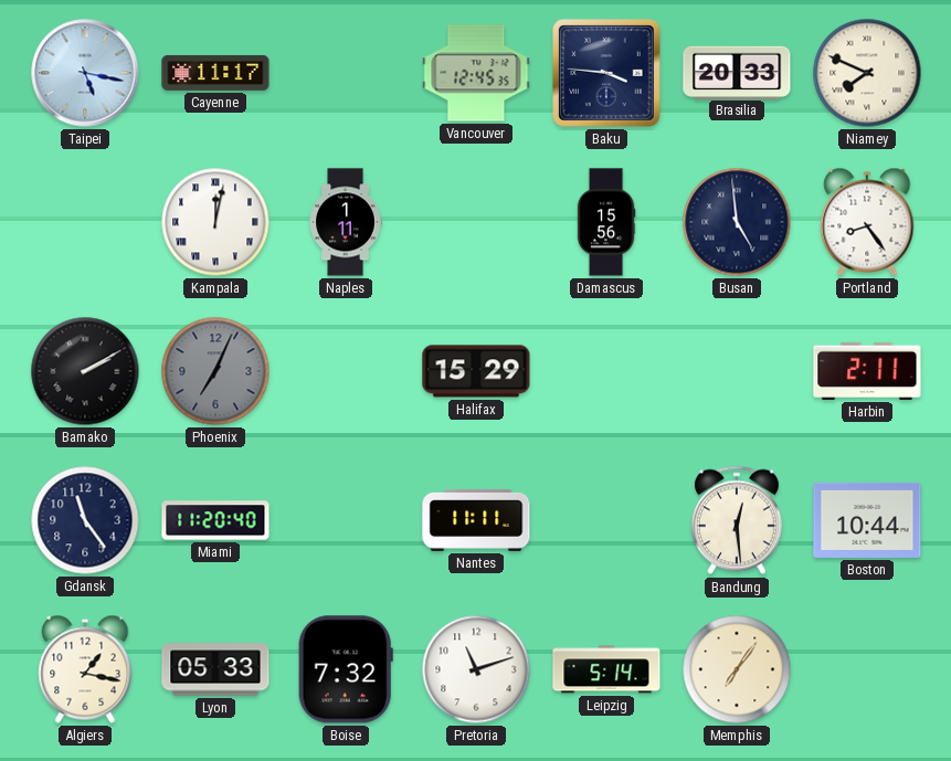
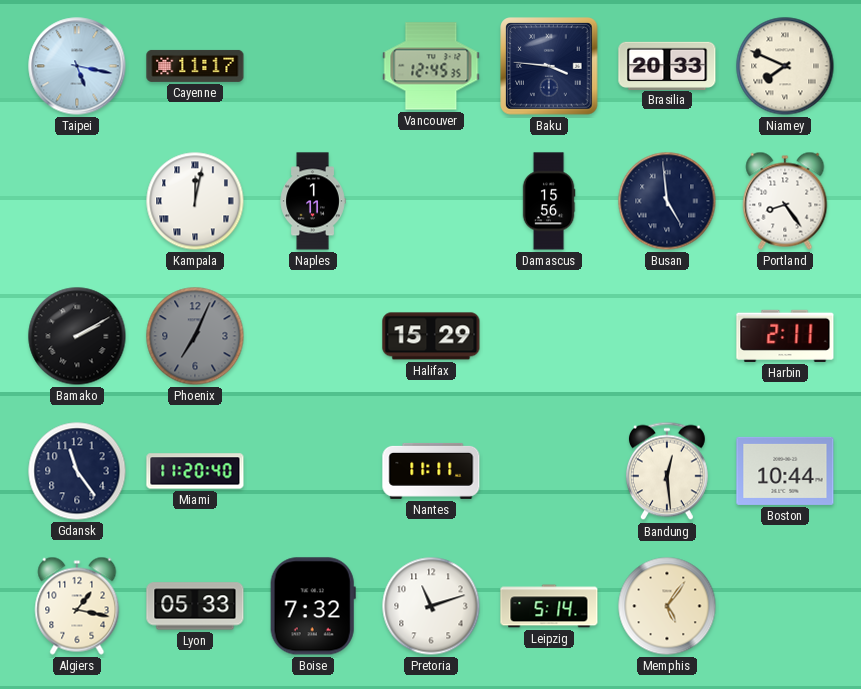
Memphis: 7:06 -> 5:06
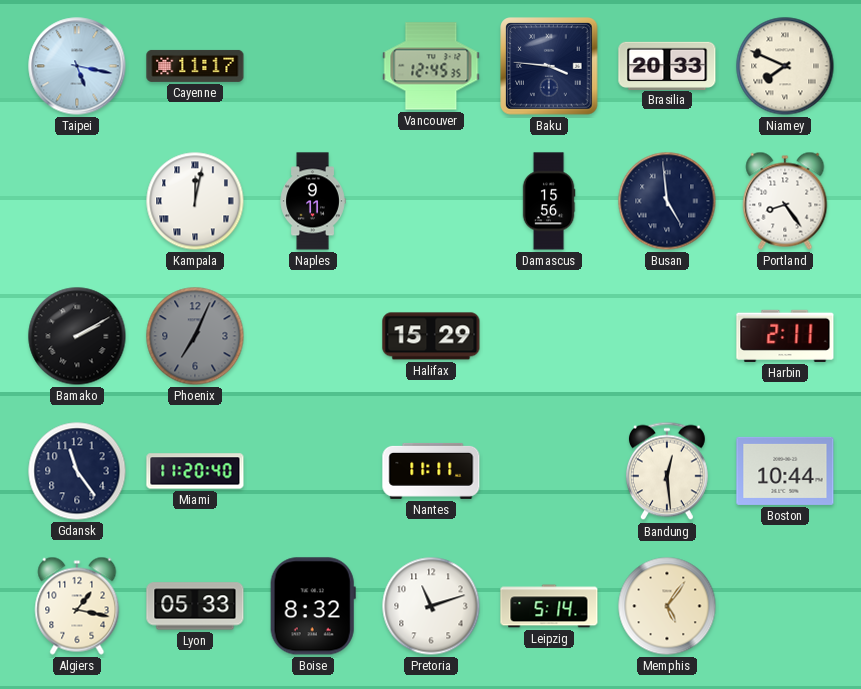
Naples: 1:11 -> 9:11
Boise: 7:32 -> 8:32
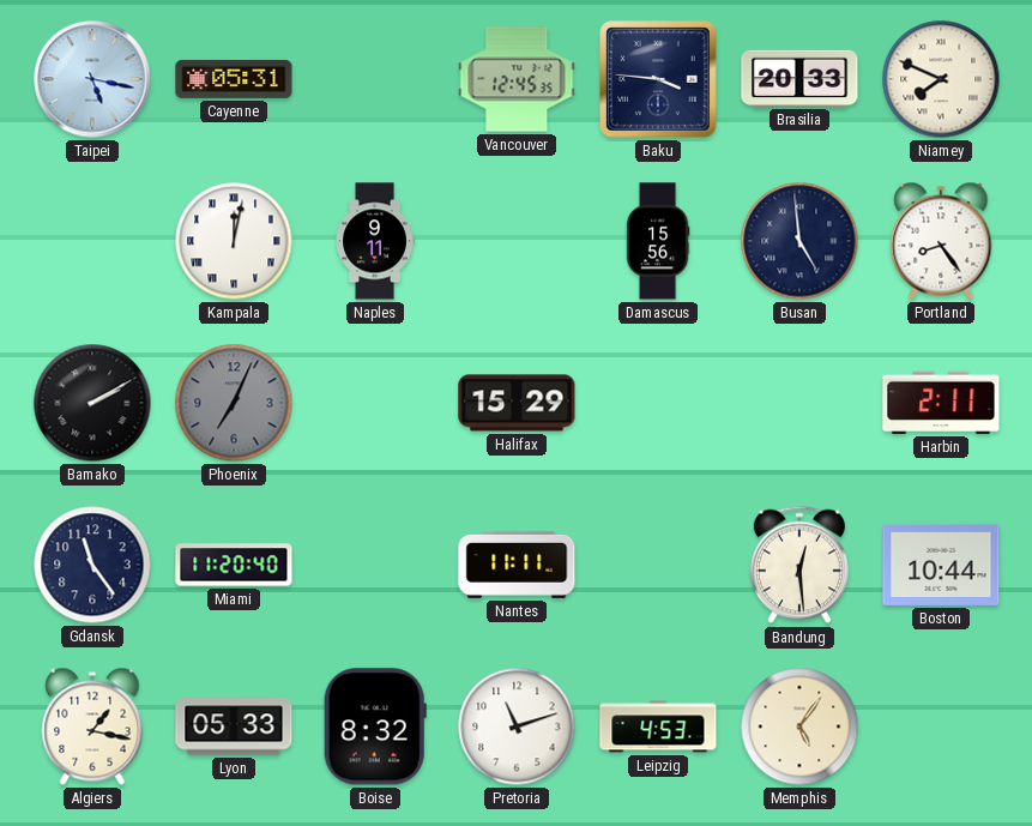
Cayenne: 11:17 -> 05:31
Leipzig: 5:14 -> 4:53
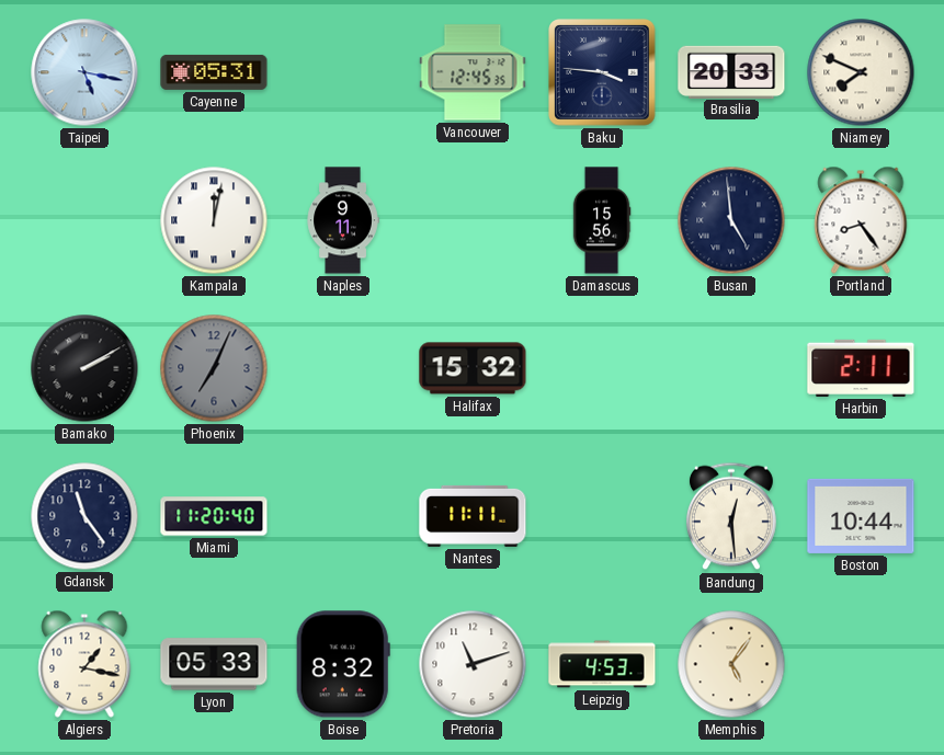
Halifax: 15:29 -> 15:32
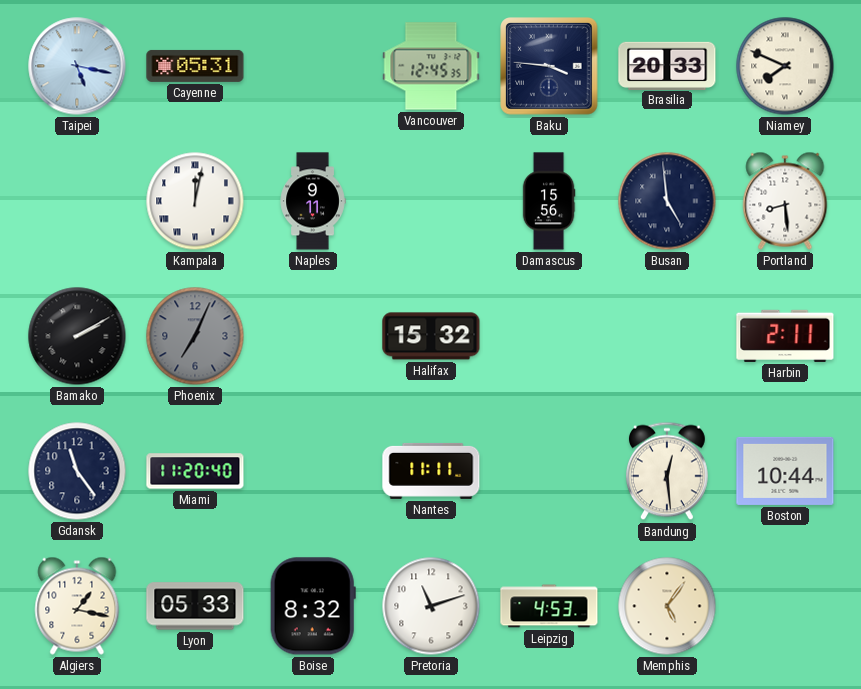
Portland: 8:24 -> 8:29
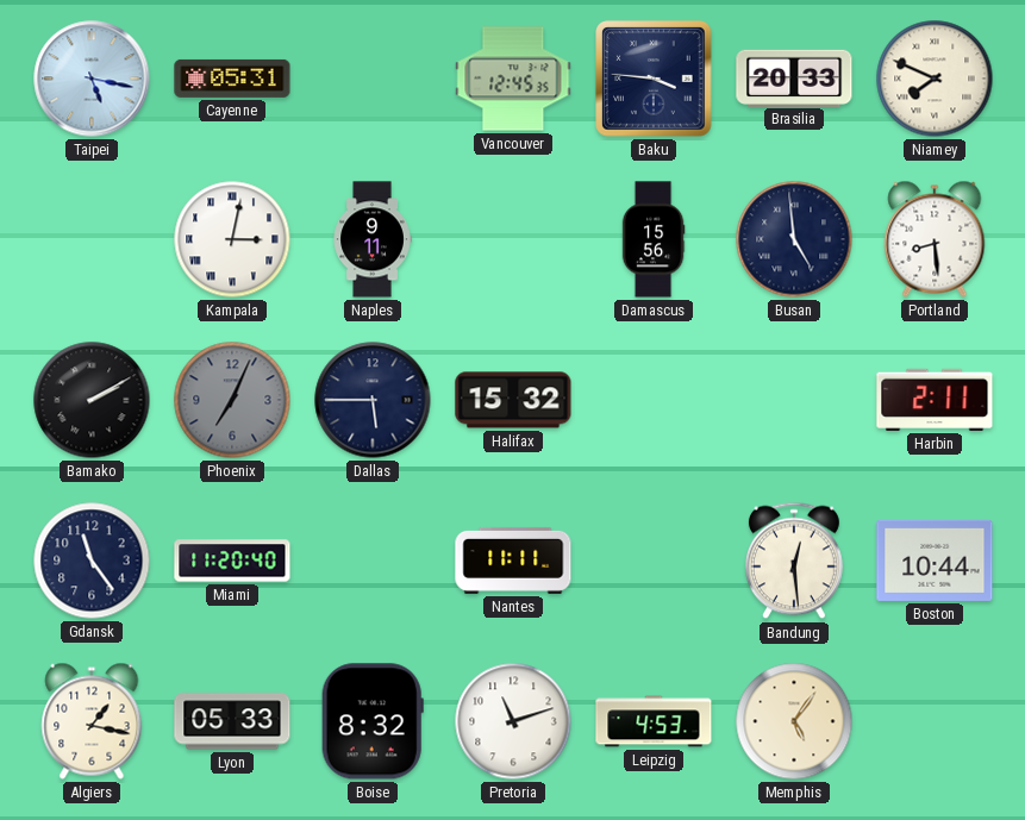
Kampala: 12:02 -> 3:02
Dallas: none -> 5:45
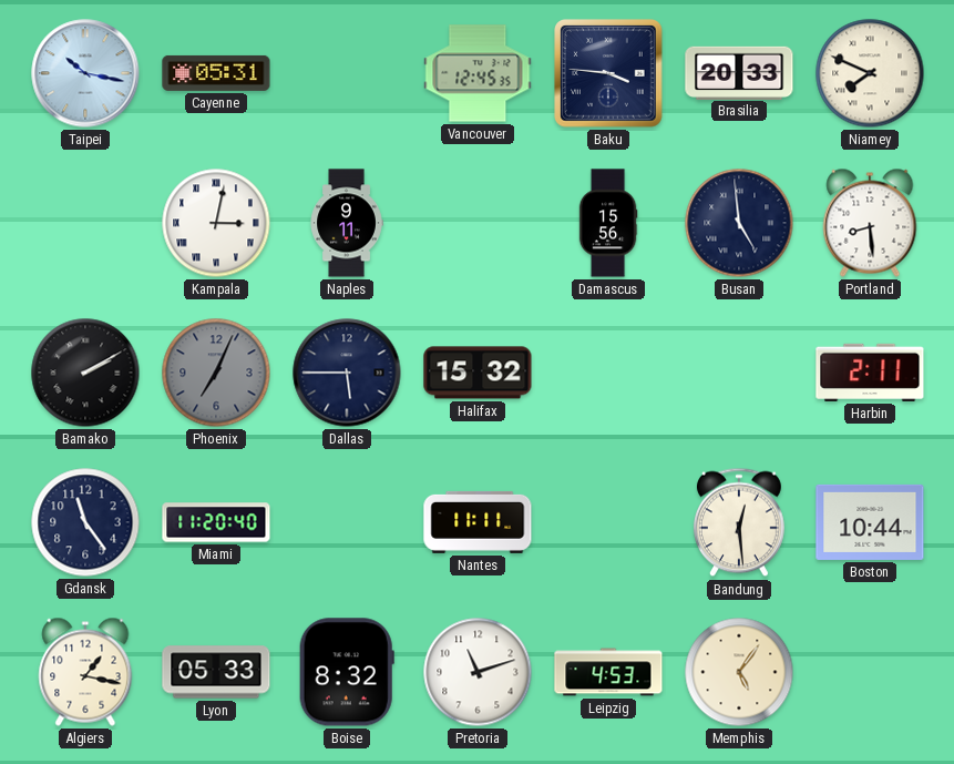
Taipei: 5:17 -> 10:17
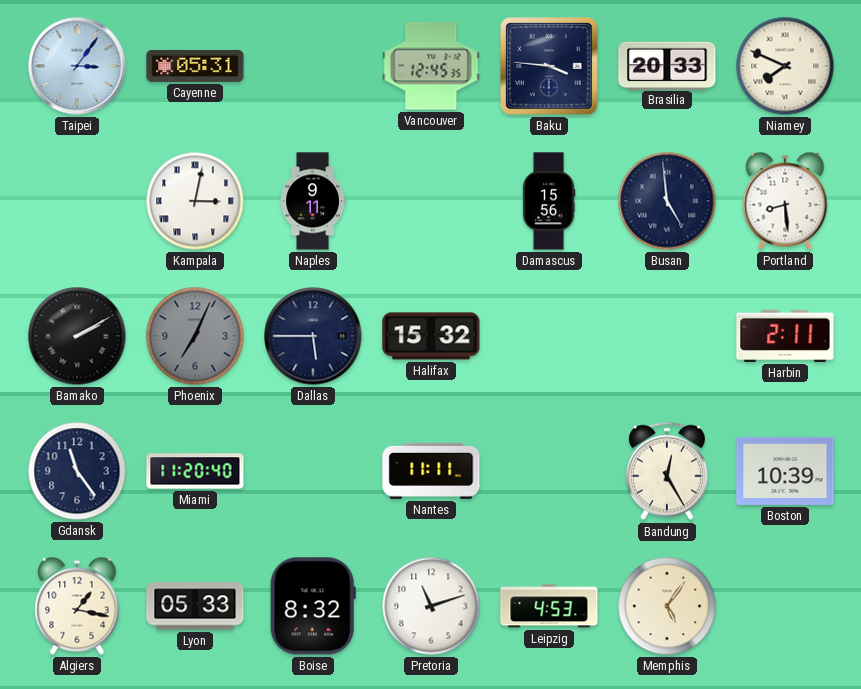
Taipei: 10:17 -> 3:06
Bandung: 12:29 -> 12:25
Boston: 10:44 -> 10:39
